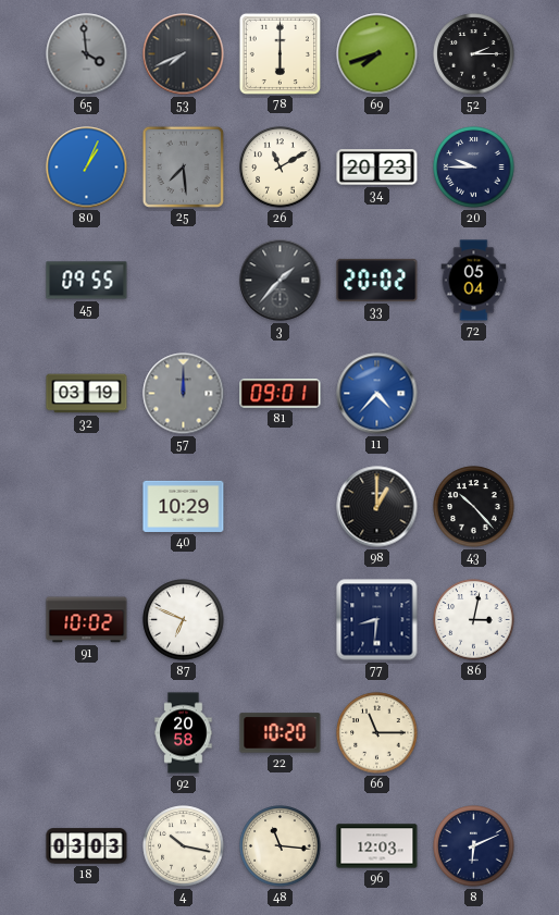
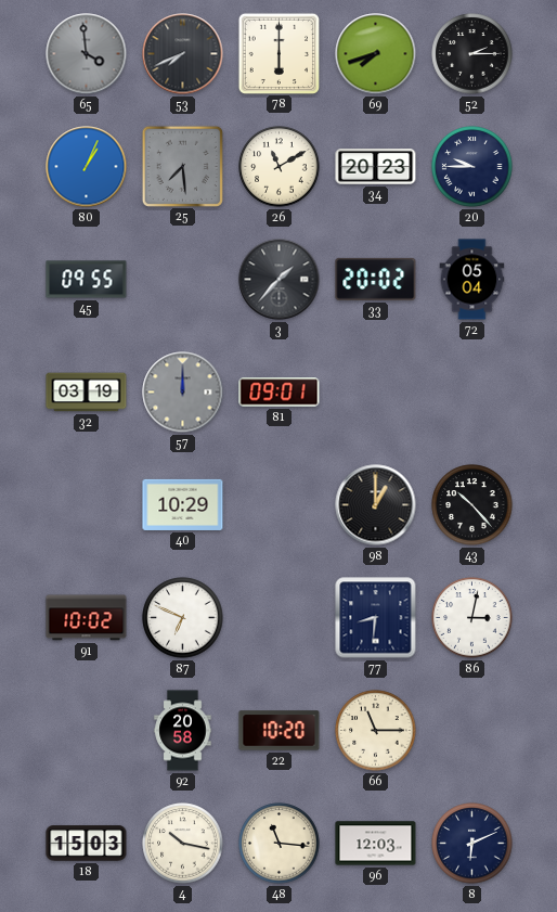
11: 4:37 -> none
18: 03:03 -> 15:03
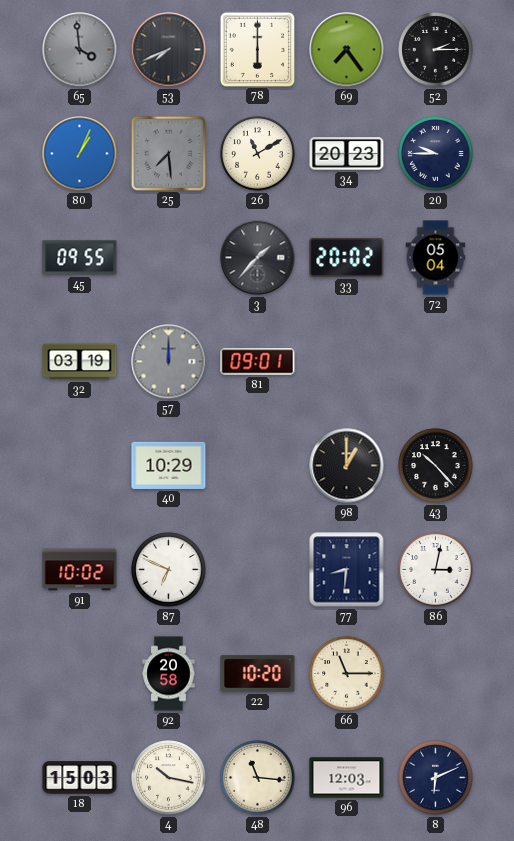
69: 7:42 -> 7:24
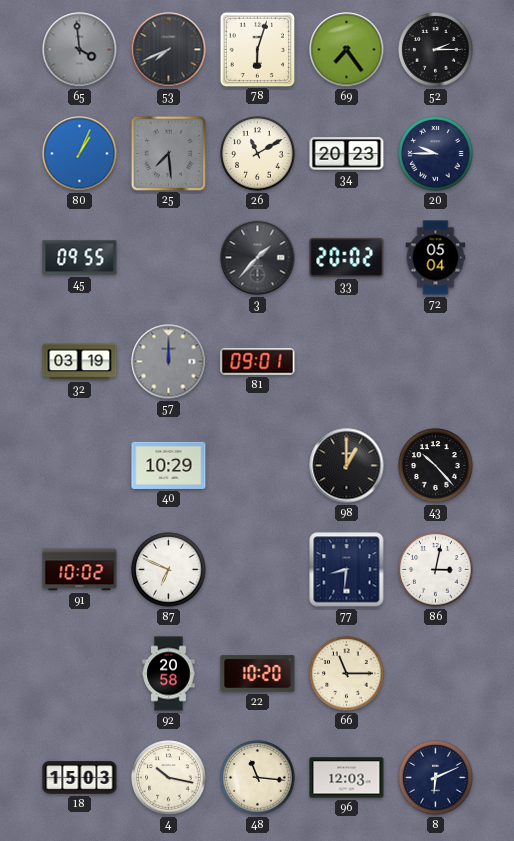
78: 6:00 -> 6:03
